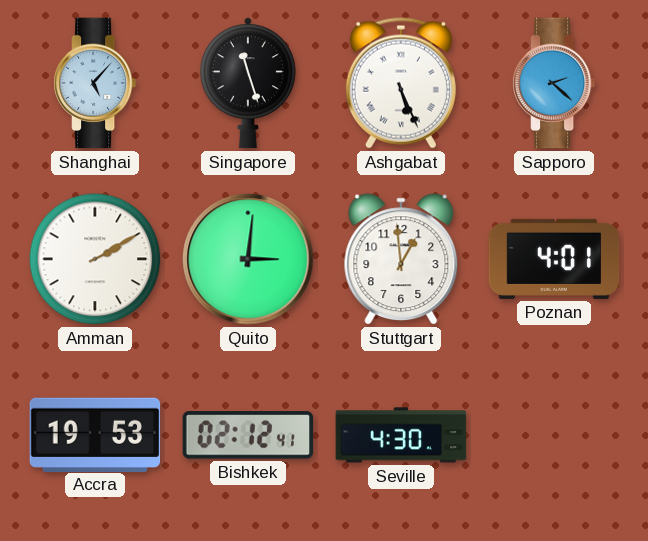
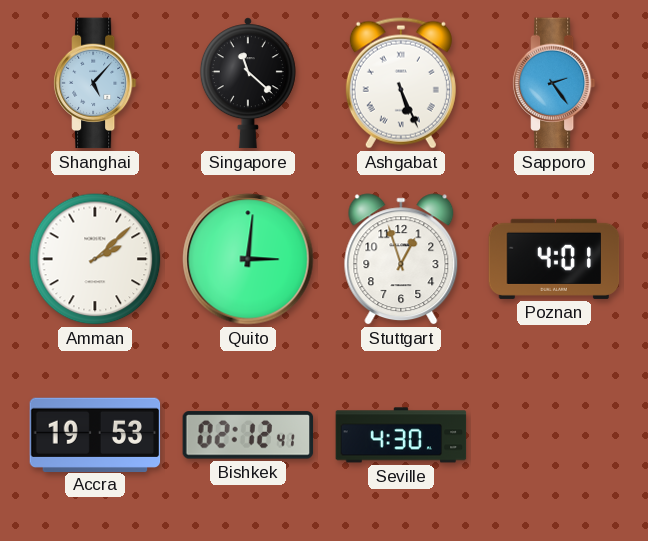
Singapore: 11:27 -> 11:22
Sapporo: 2:22 -> 2:24
Amman: 2:10 -> 2:08
Stuttgart: 12:59 -> 12:57
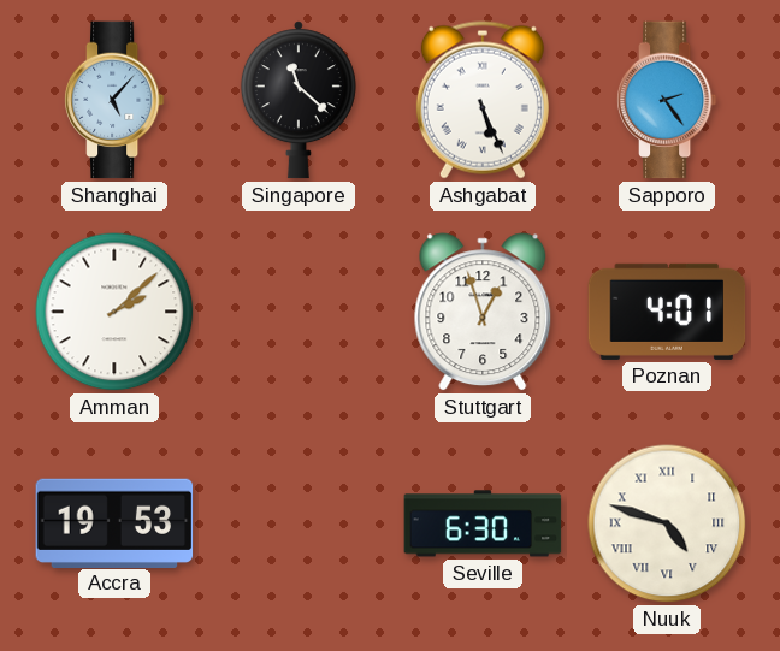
Quito: 3:01 -> none
Bishkek: 02:12 -> none
Seville: 4:30 -> 6:30
Nuuk: none -> 4:48
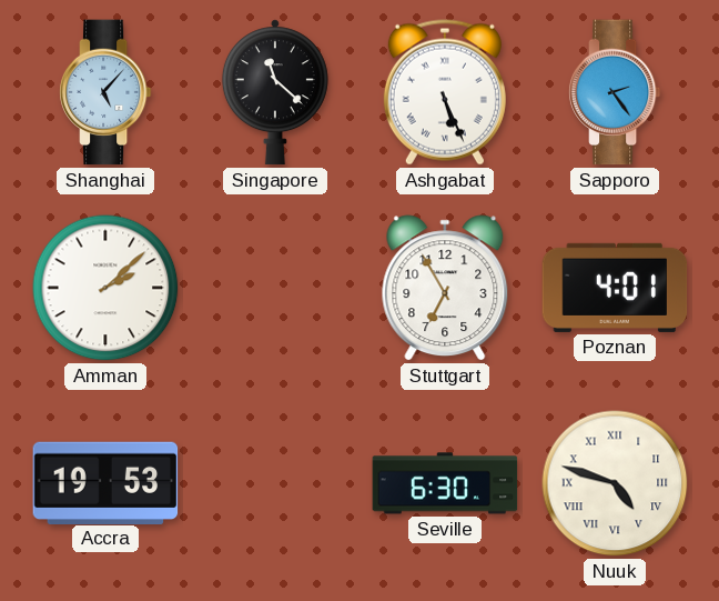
Stuttgart: 12:57 -> 6:55
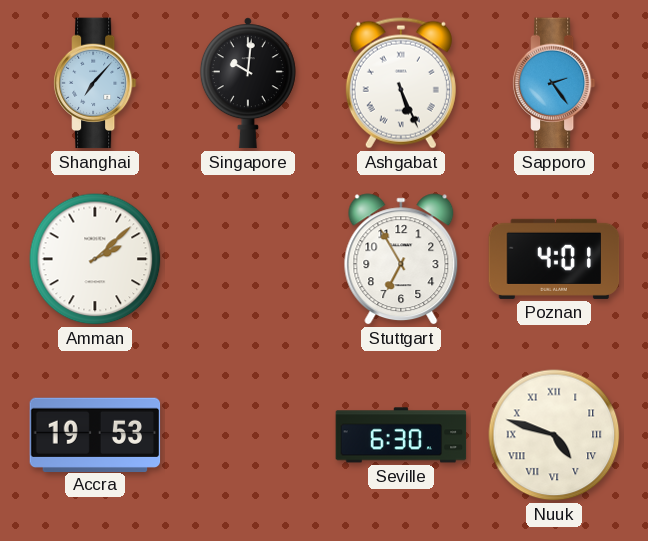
Shanghai: 5:07 -> 7:07
Singapore: 11:22 -> 10:01
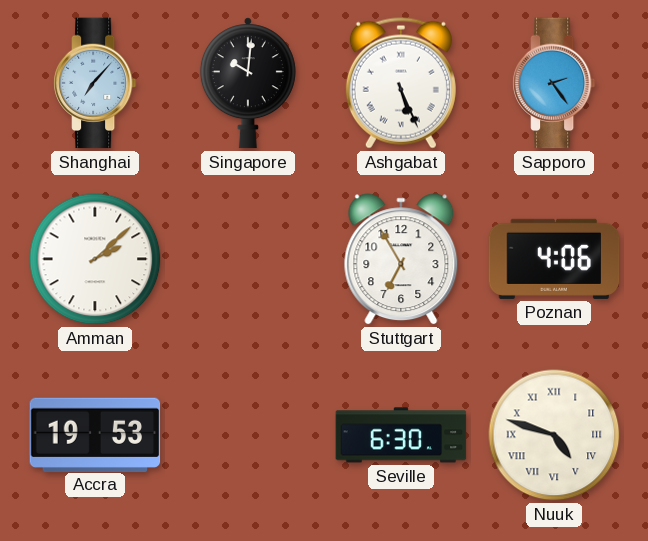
Poznan: 4:01 -> 4:06
